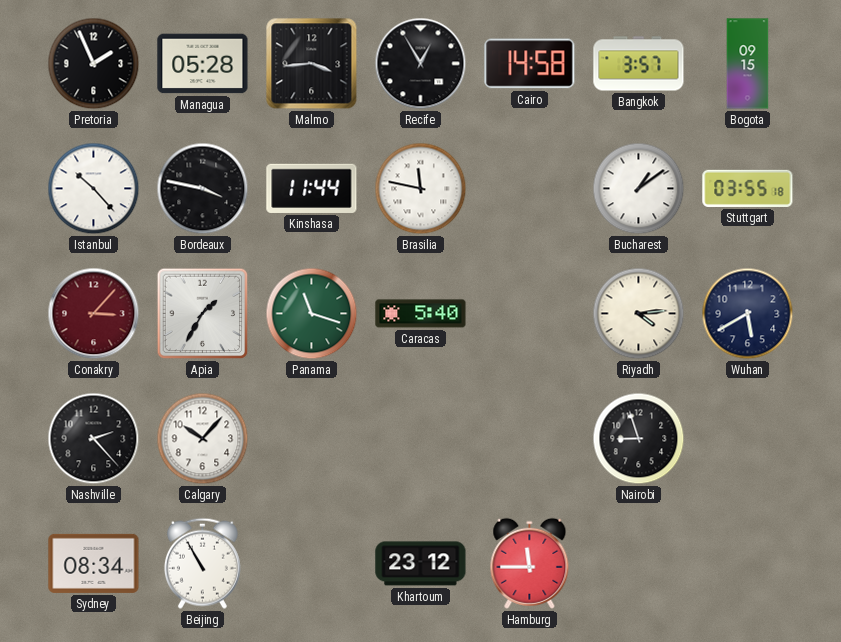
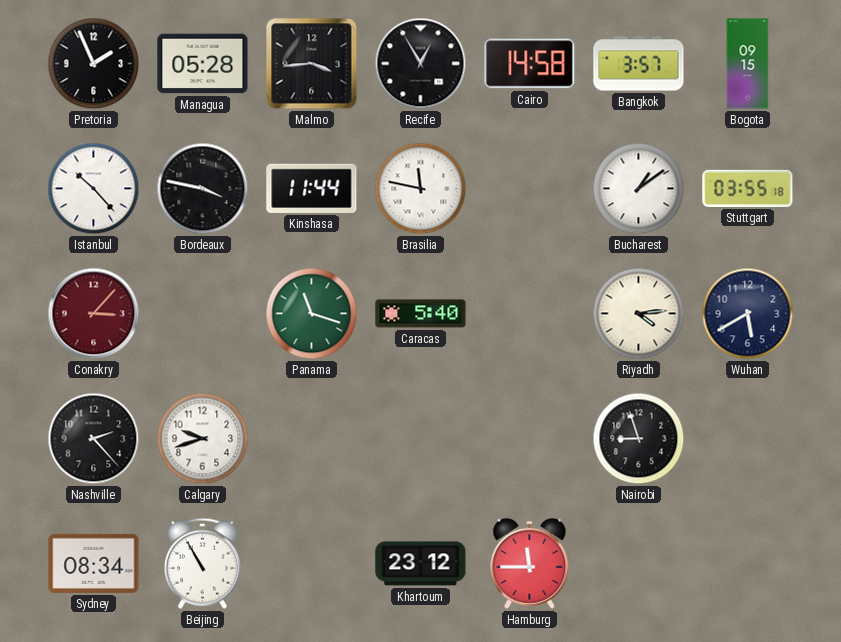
Apia: 1:35 -> none
Calgary: 10:07 -> 9:42
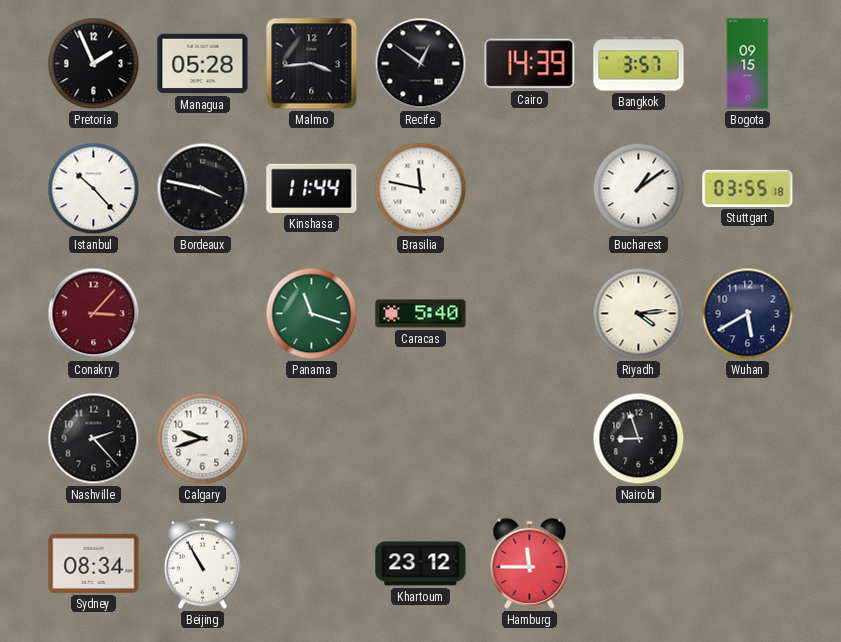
Recife: 12:55 -> 12:51
Cairo: 14:58 -> 14:39
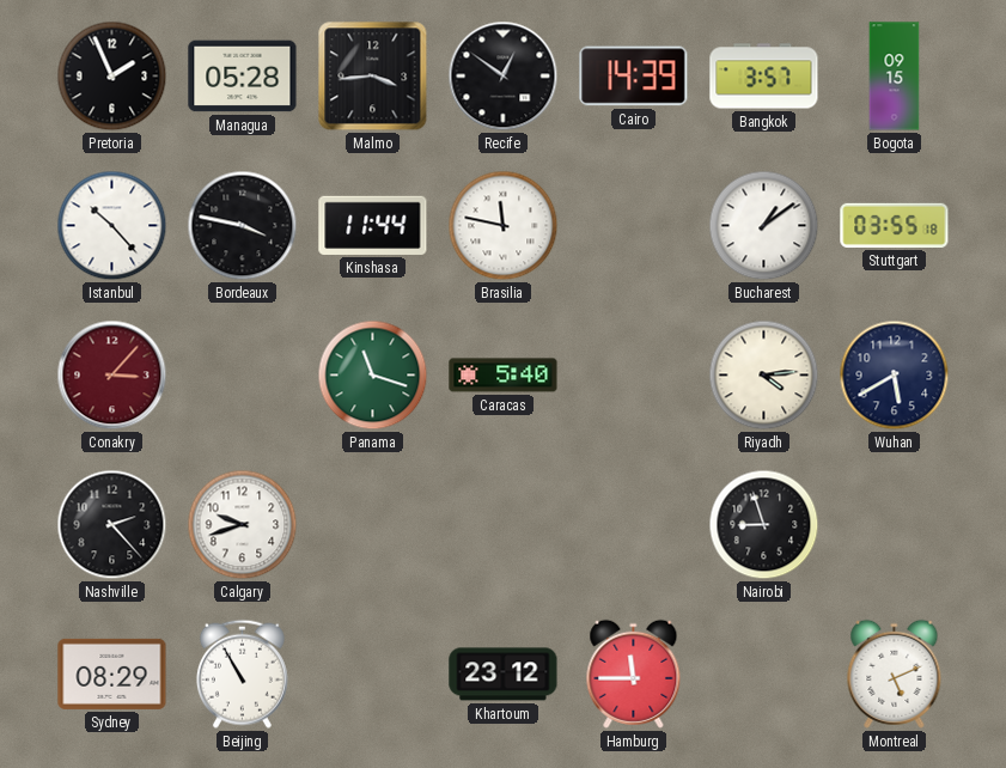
Sydney: 08:34 -> 08:29
Montreal: none -> 5:11
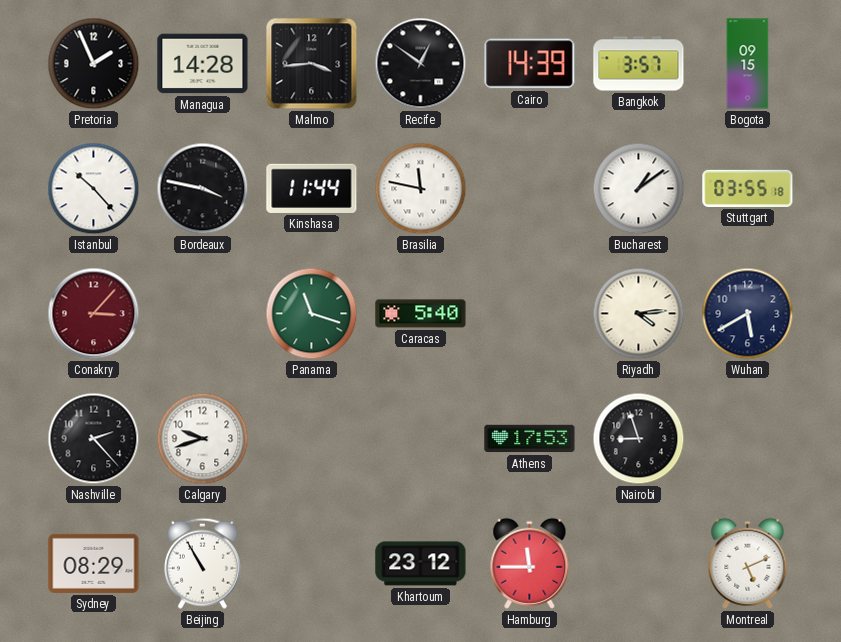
Managua: 05:28 -> 14:28
Athens: none -> 17:53
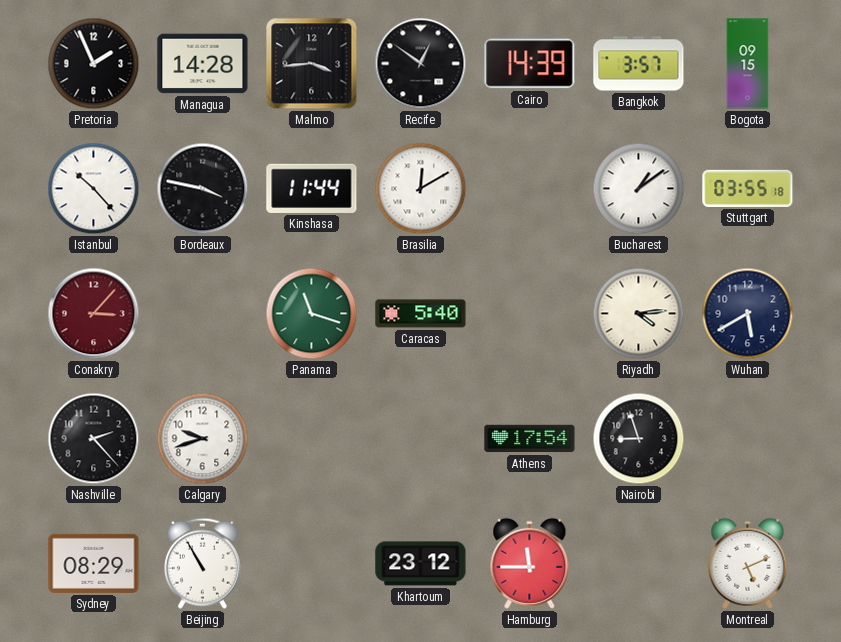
Brasilia: 11:47 -> 12:10
Athens: 17:53 -> 17:54
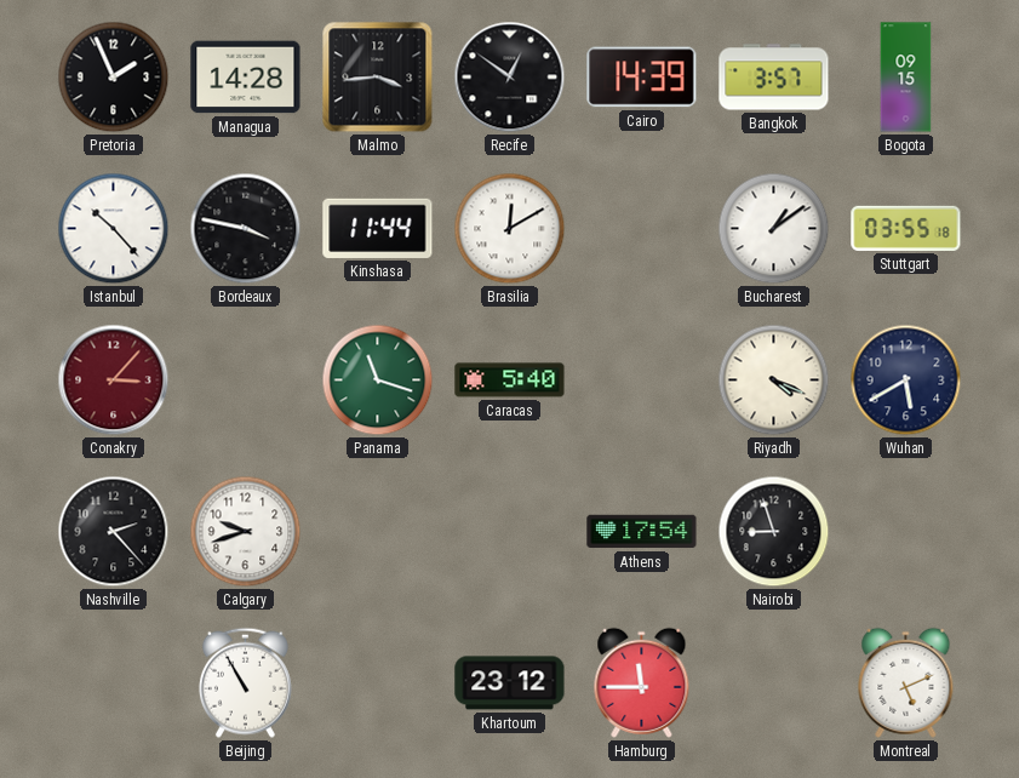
Riyadh: 4:14 -> 4:19
Sydney: 08:29 -> none
